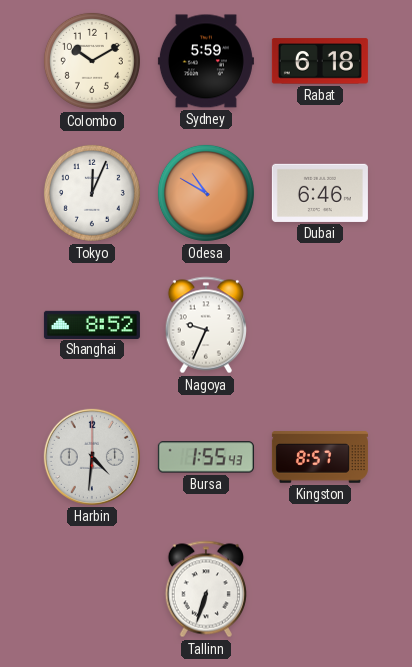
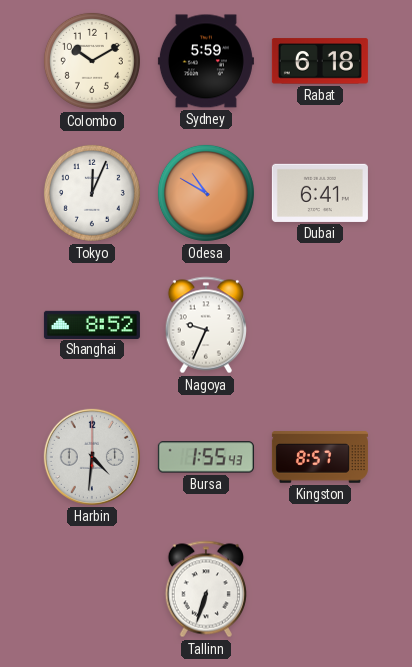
Dubai: 6:46 -> 6:41
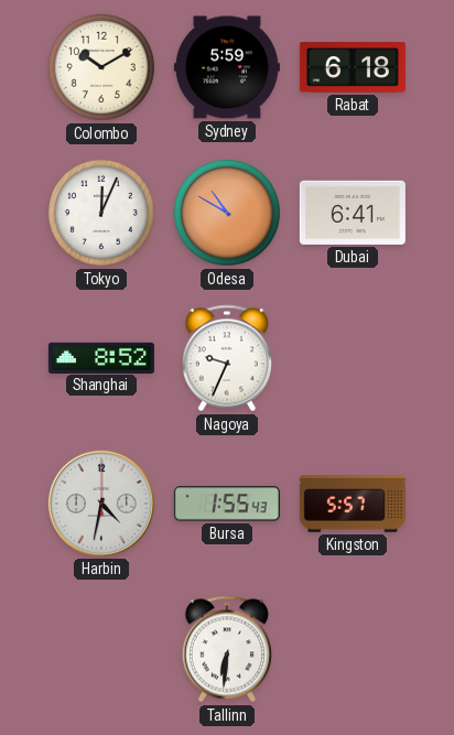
Harbin: 4:31 -> 4:32
Kingston: 8:57 -> 5:57
Tallinn: 6:33 -> 6:31
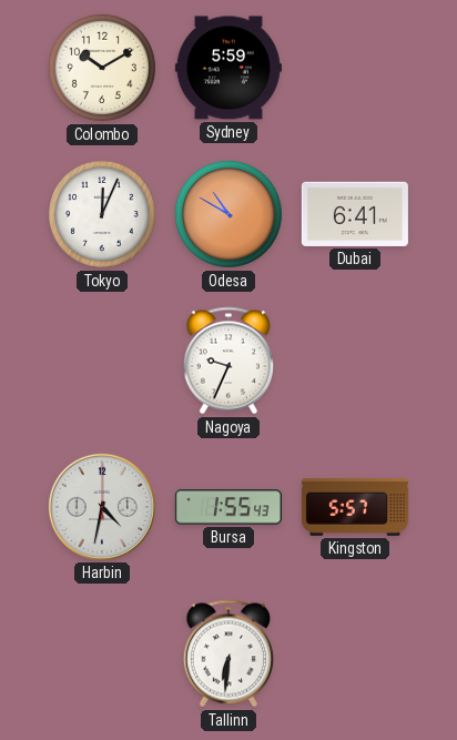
Rabat: 6:18 -> none
Shanghai: 8:52 -> none
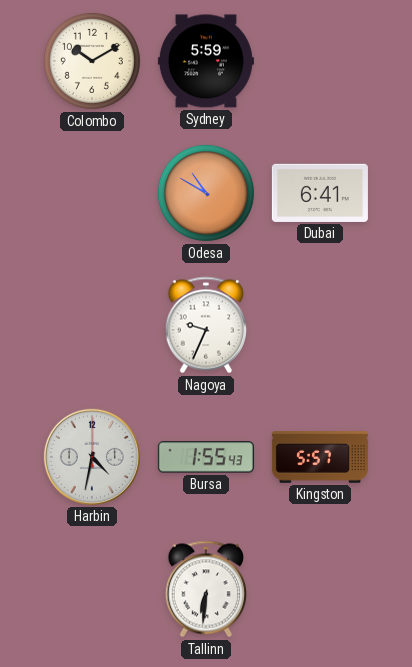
Tokyo: 12:04 -> none
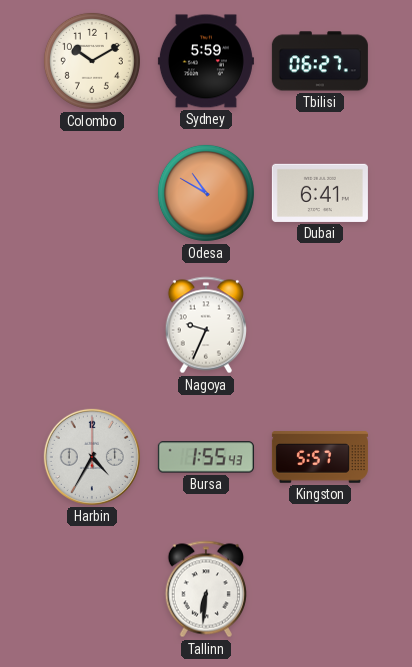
Tbilisi: none -> 06:27
Harbin: 4:32 -> 4:35
